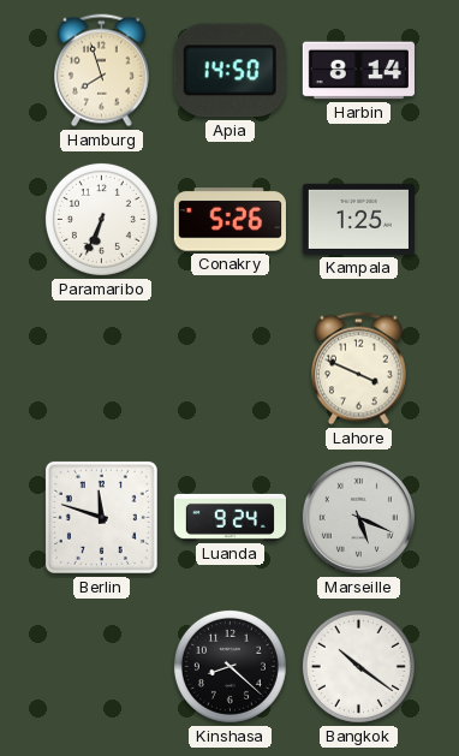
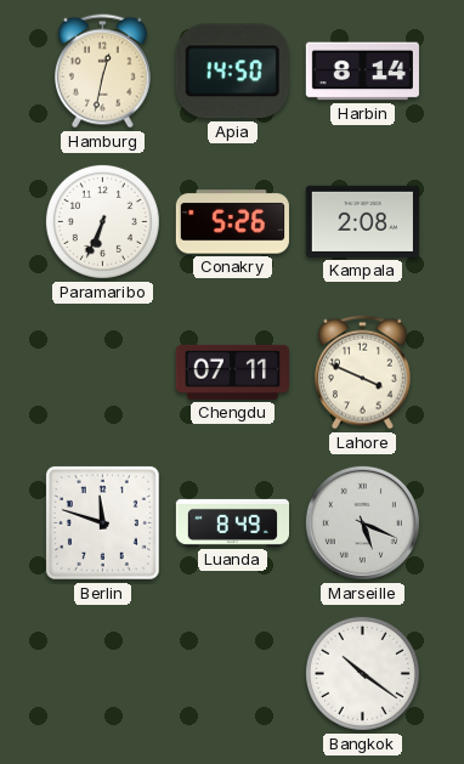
Hamburg: 7:57 -> 12:32
Kampala: 1:25 -> 2:08
Chengdu: none -> 07:11
Luanda: 9:24 -> 8:49
Kinshasa: 8:22 -> none
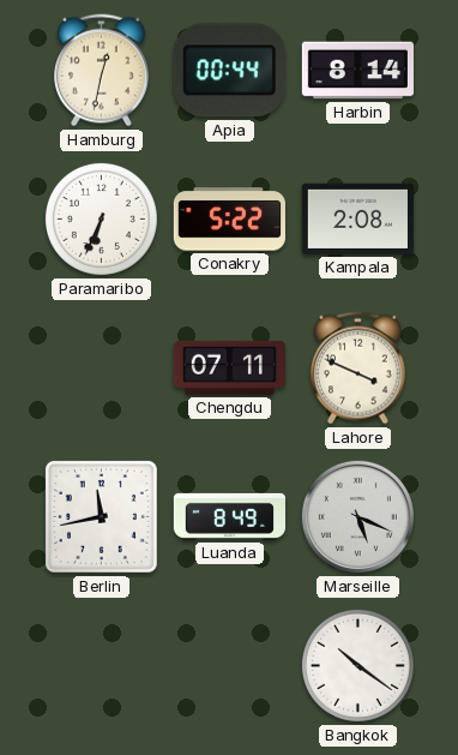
Apia: 14:50 -> 00:44
Conakry: 5:26 -> 5:22
Berlin: 11:48 -> 11:43
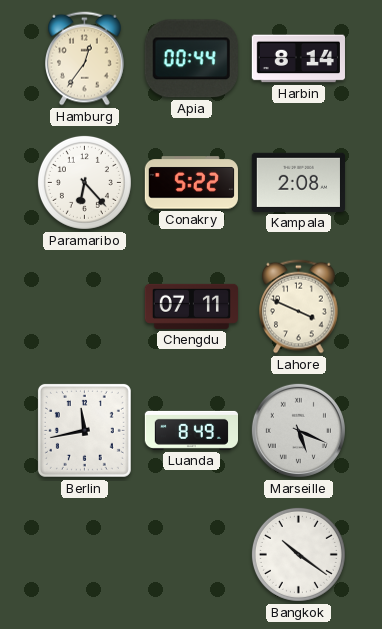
Hamburg: 12:32 -> 12:36
Paramaribo: 6:34 -> 6:23
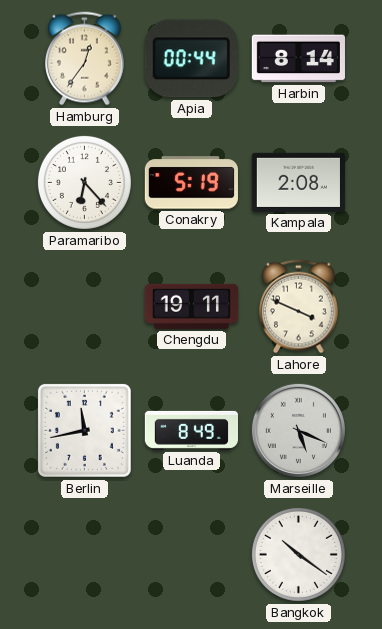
Conakry: 5:22 -> 5:19
Chengdu: 07:11 -> 19:11
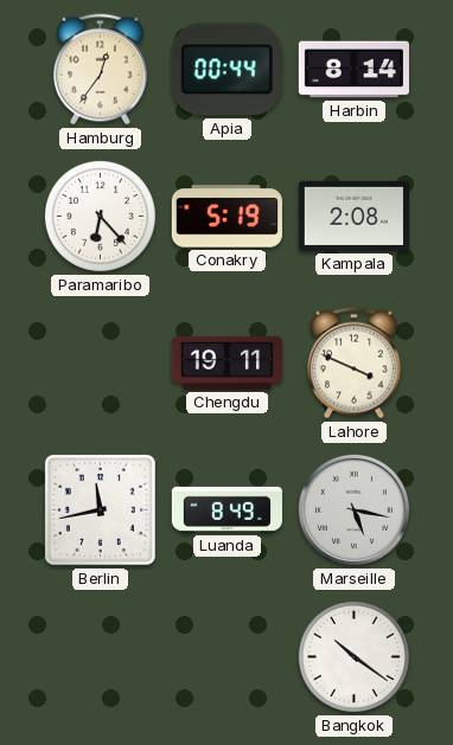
Marseille: 5:19 -> 5:17
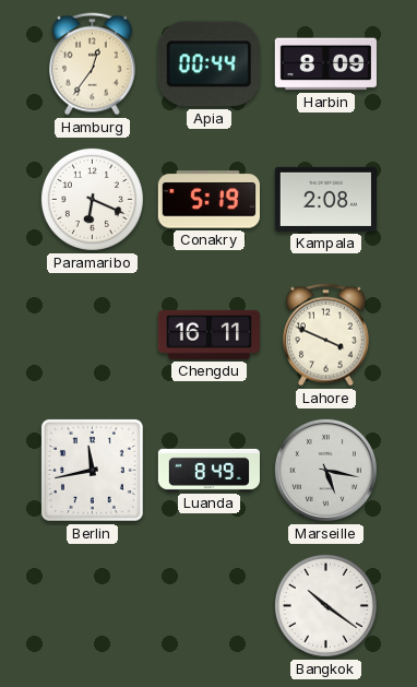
Harbin: 8:14 -> 8:09
Paramaribo: 6:23 -> 6:19
Chengdu: 19:11 -> 16:11
